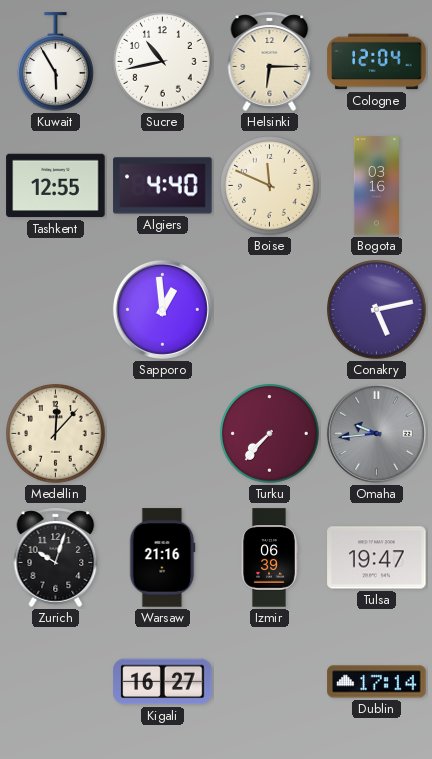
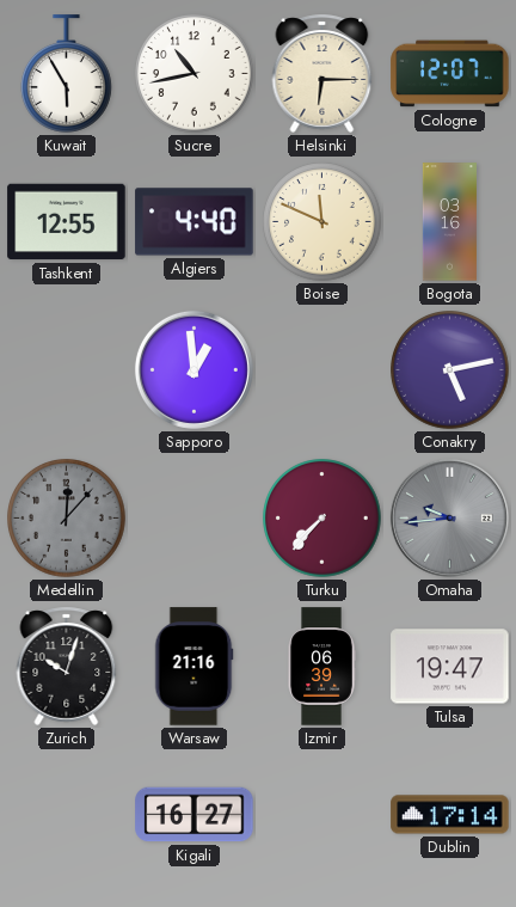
Cologne: 12:04 -> 12:07
Medellin dial: cream -> grey
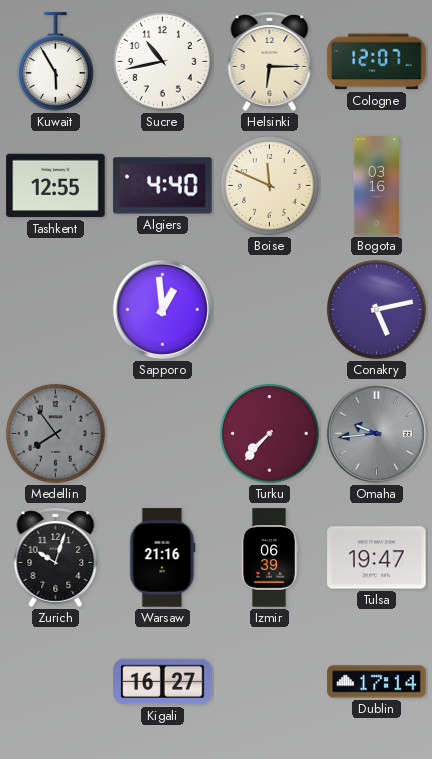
Medellin: 12:07 -> 7:54
